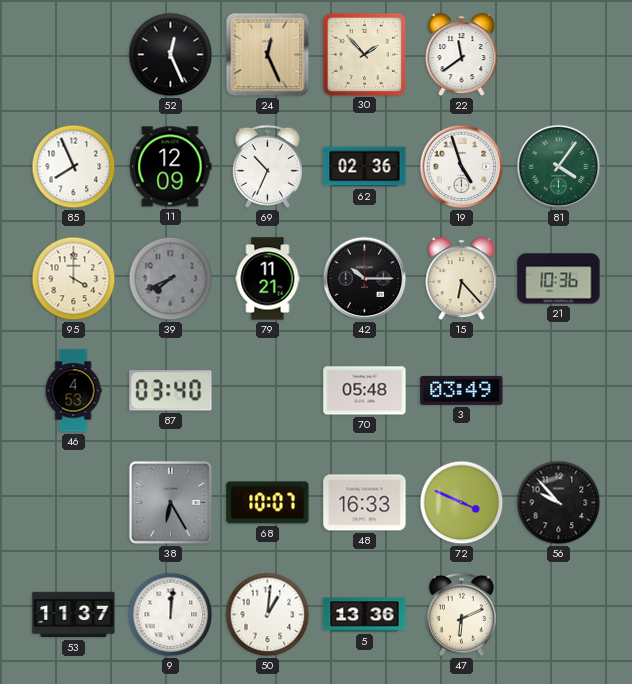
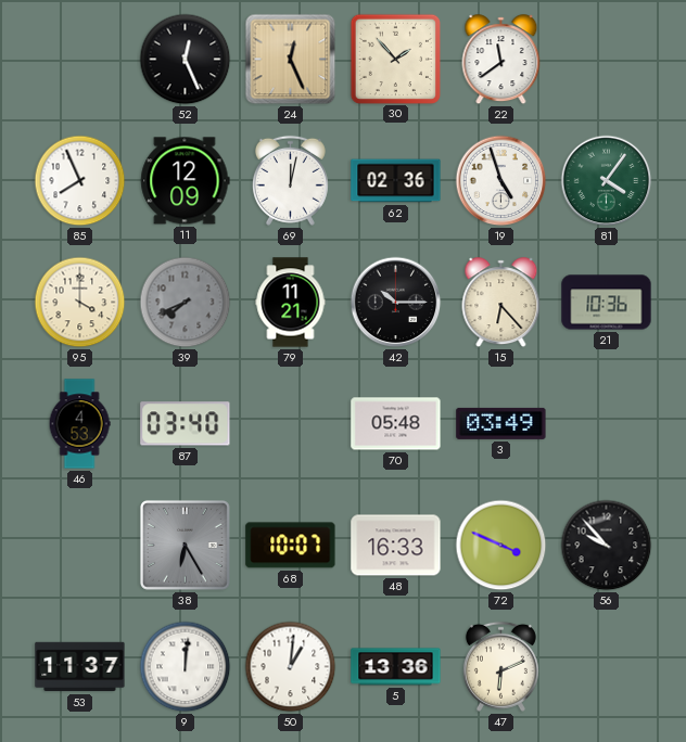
69: 10:34 -> 12:02
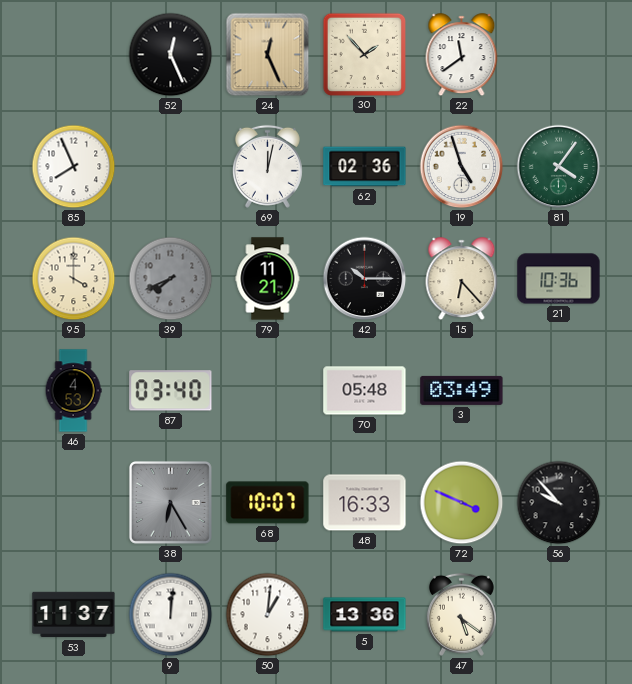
11: 12:09 -> none
47: 6:11 -> 5:21
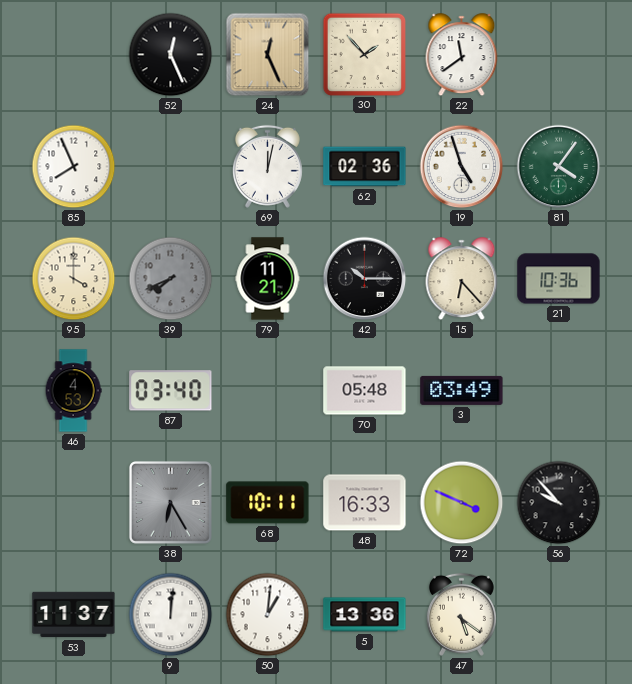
68: 10:07 -> 10:11
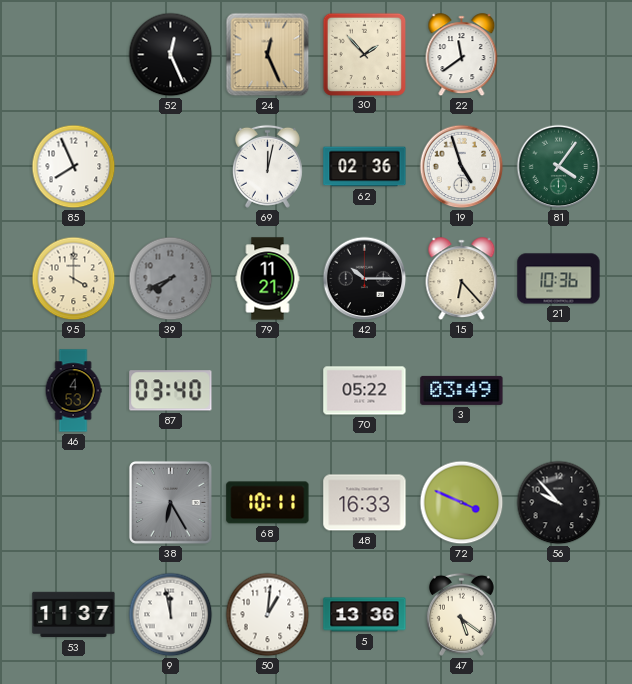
70: 05:48 -> 05:22
9: 12:01 -> 11:58
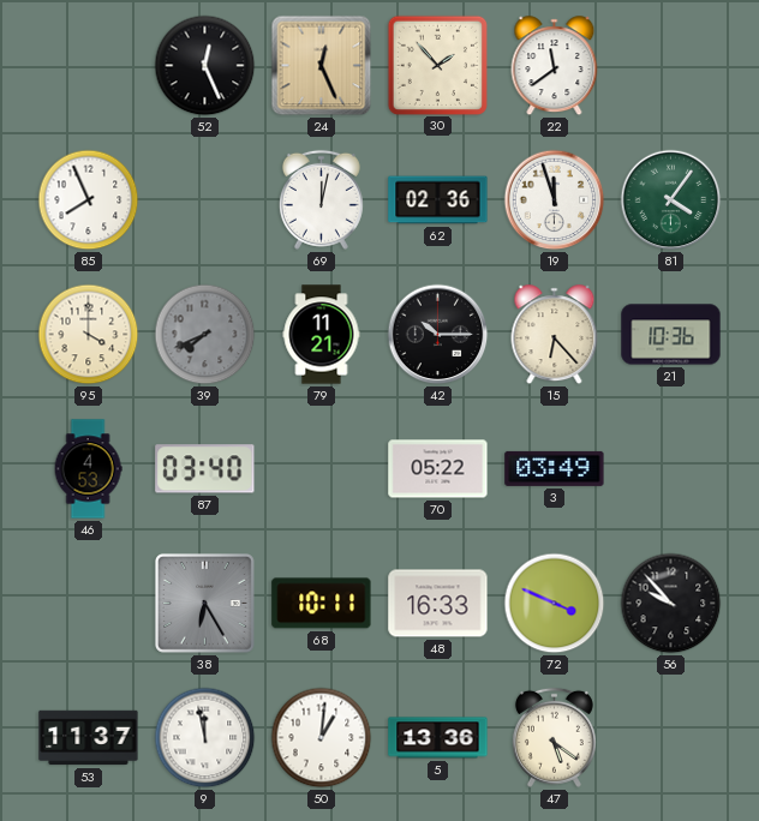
19: 4:57 -> 11:57
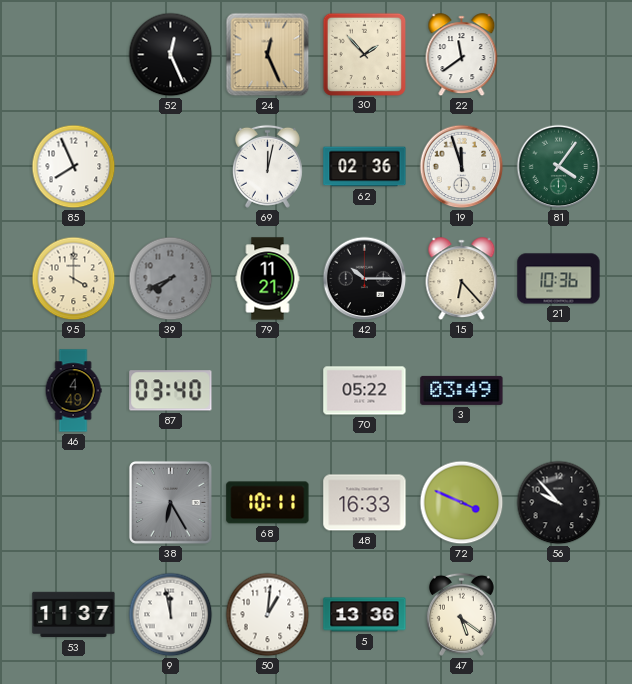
46: 4:53 -> 4:49
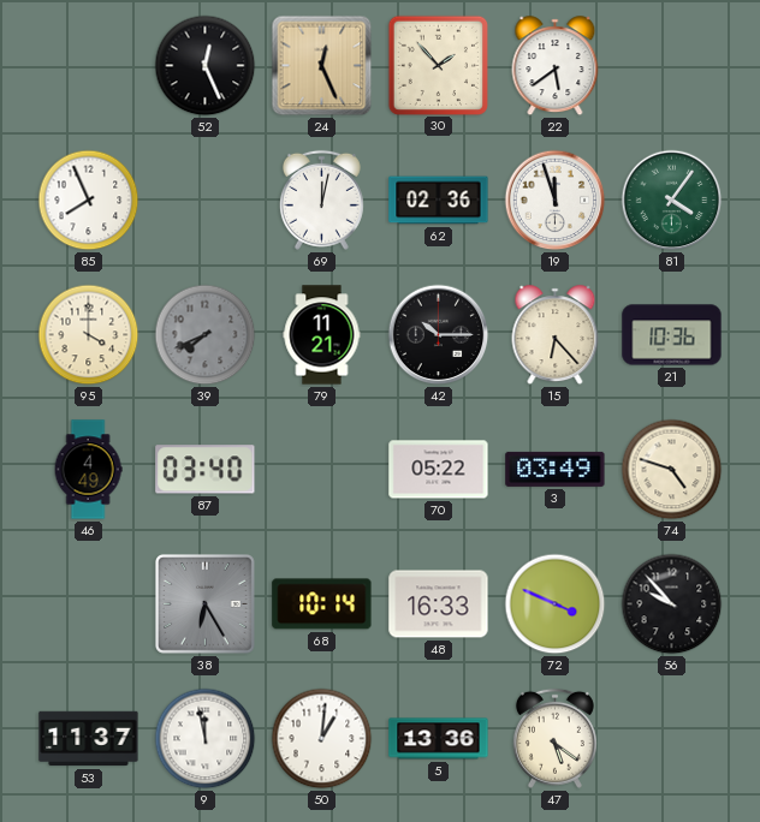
22: 11:39 -> 5:39
74: none -> 4:48
68: 10:11 -> 10:14
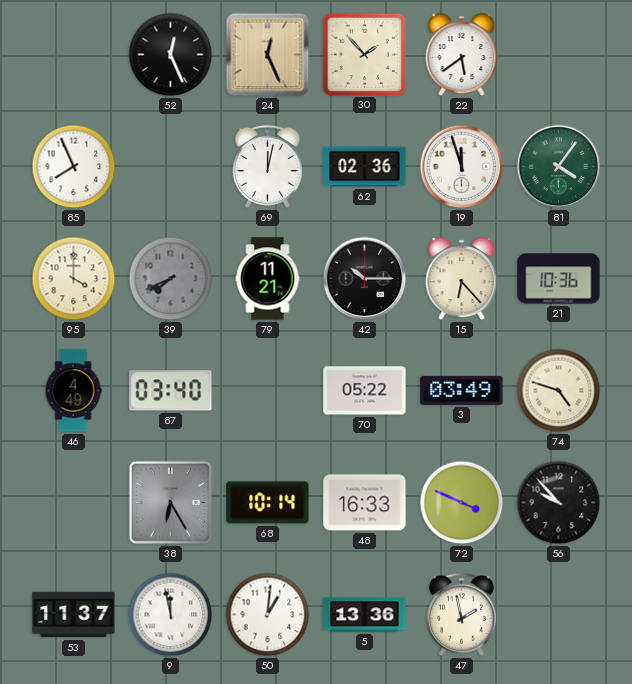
47: 5:21 -> 1:58
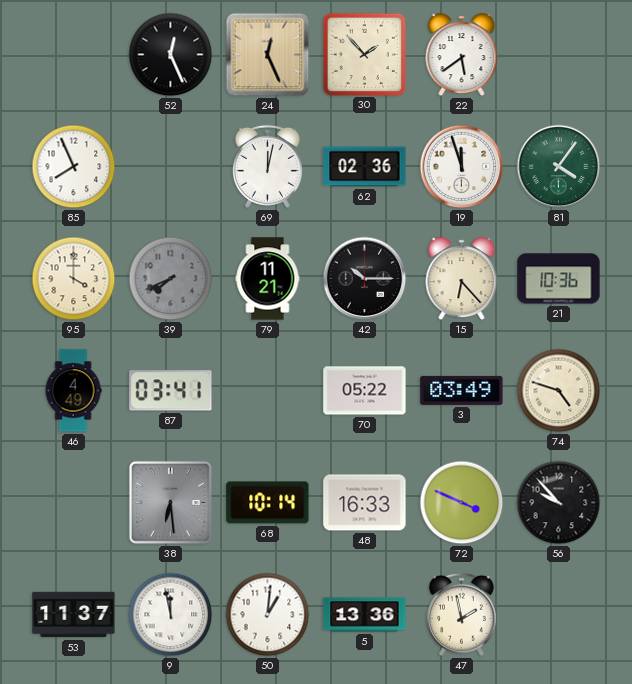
87: 03:40 -> 03:41
38: 6:25 -> 6:29
